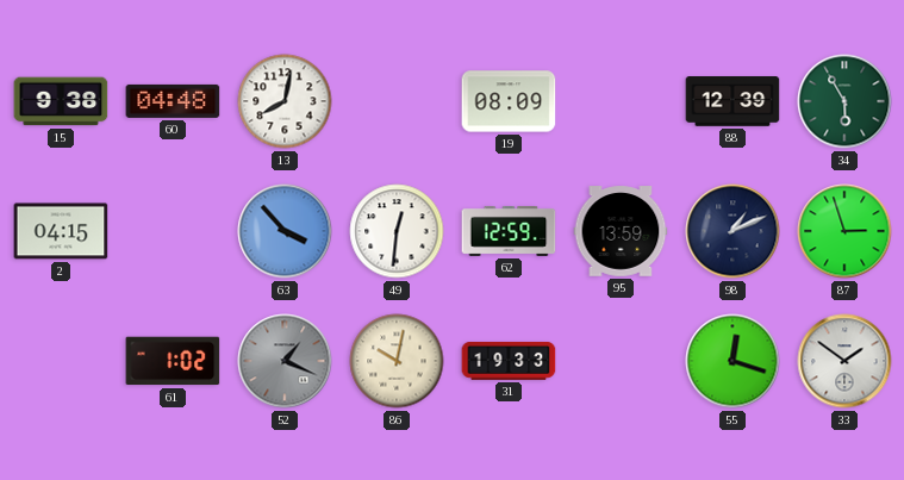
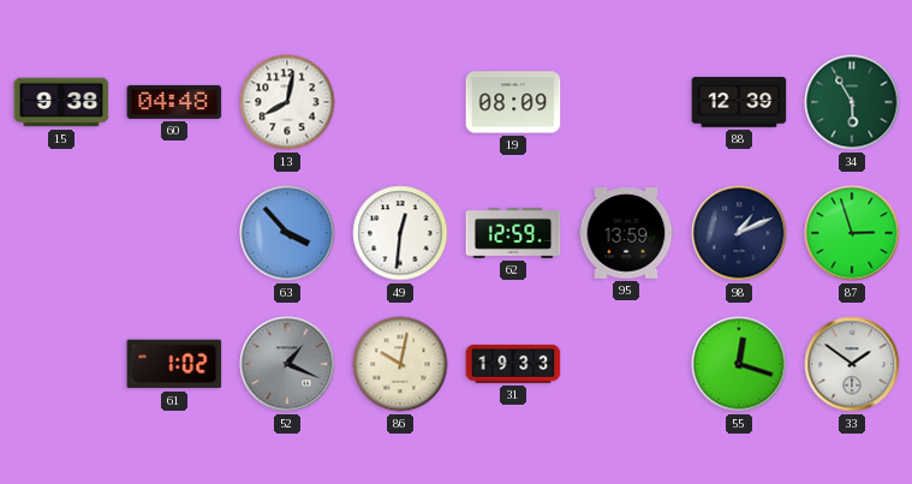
2: 04:15 -> none
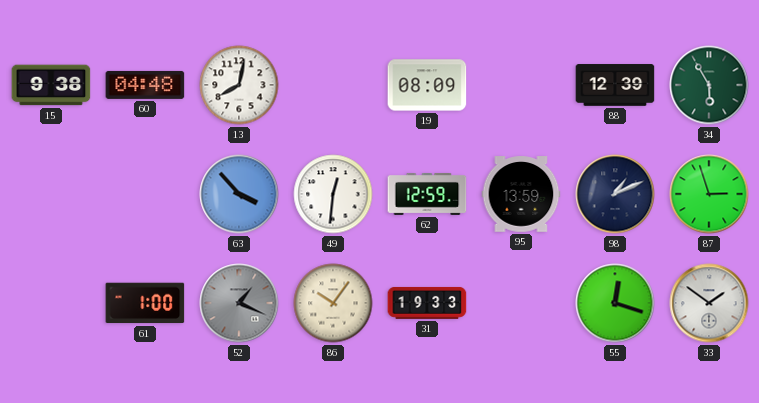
61: 1:02 -> 1:00
86: 10:02 -> 10:06
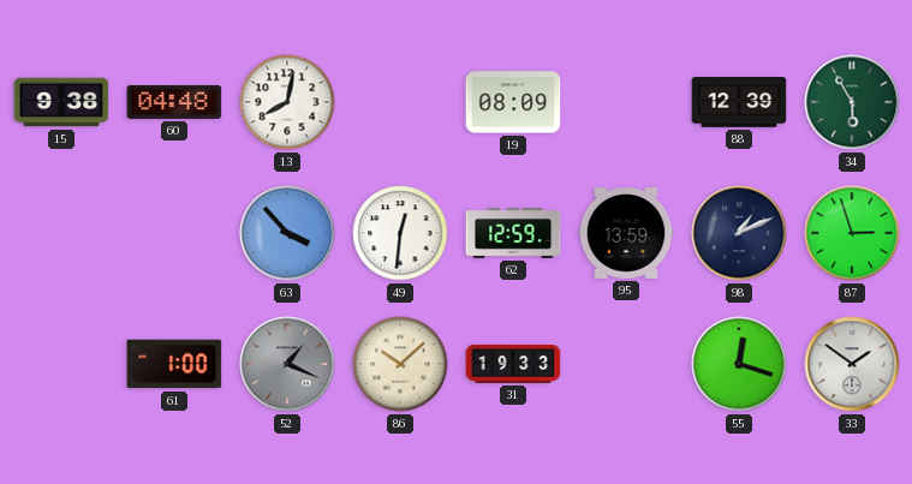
86: 10:06 -> 10:08
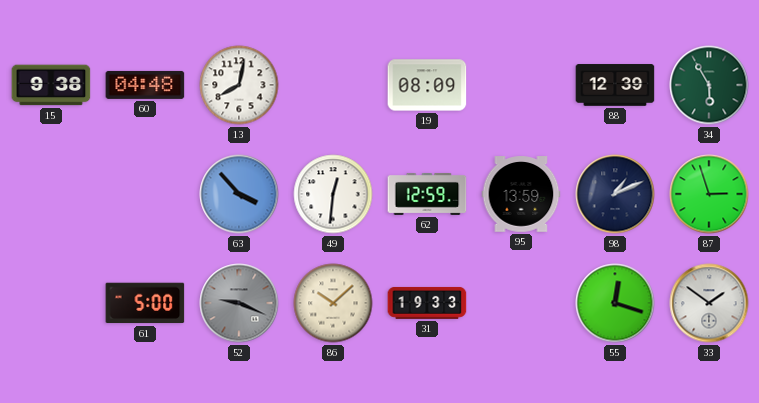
61: 1:00 -> 5:00
52: 1:19 -> 9:19
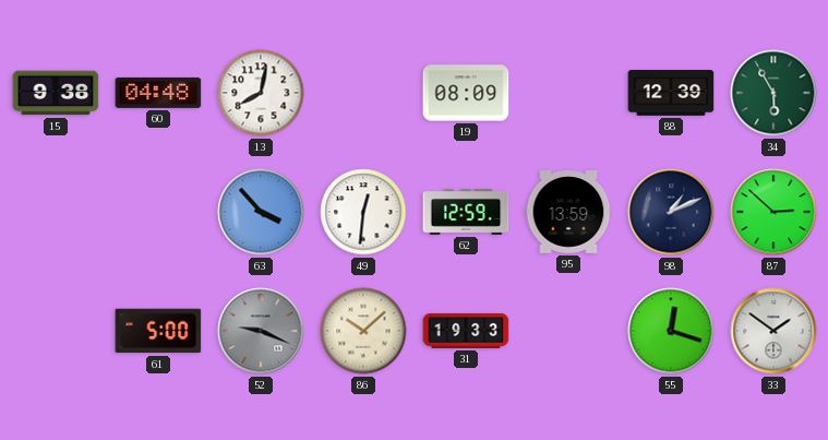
87: 2:57 -> 2:52
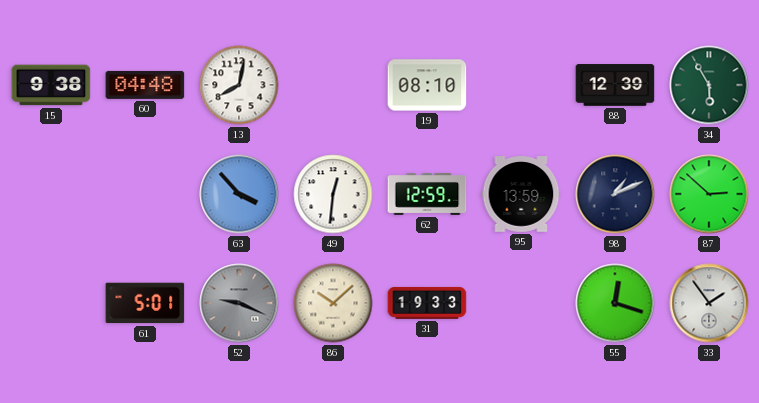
19: 08:09 -> 08:10
61: 5:00 -> 5:01
33: 1:51 -> 1:54
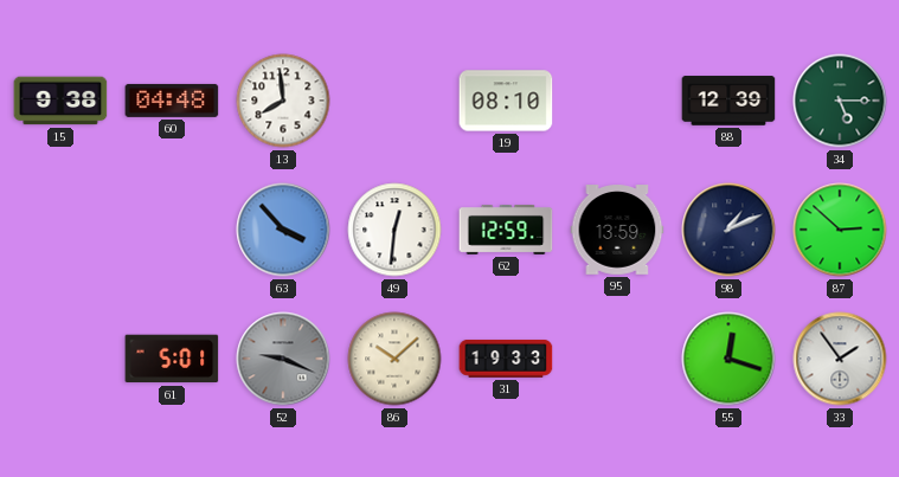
13: 8:02 -> 7:59
34: 5:55 -> 5:15
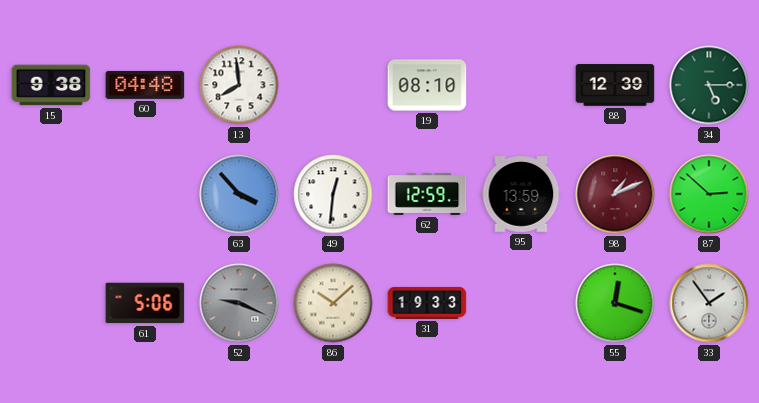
98 dial: navy -> burgundy
61: 5:01 -> 5:06
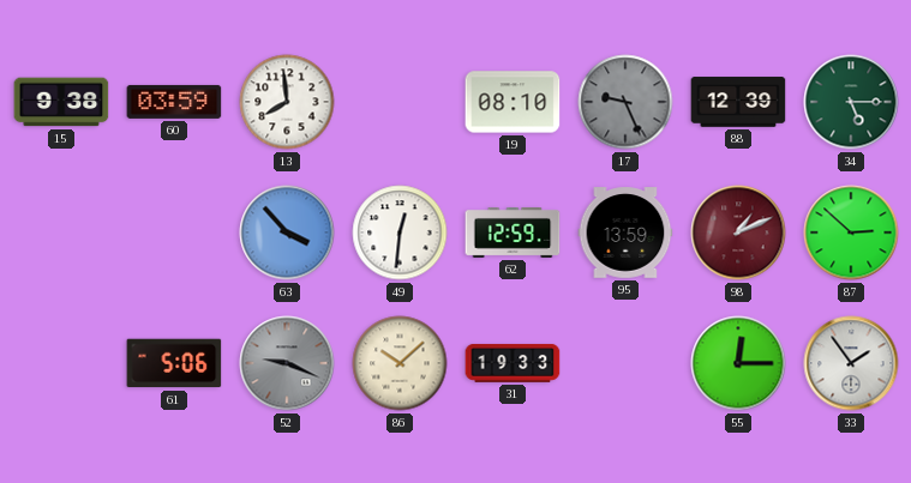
60: 04:48 -> 03:59
17: none -> 9:26
55: 12:18 -> 12:15
